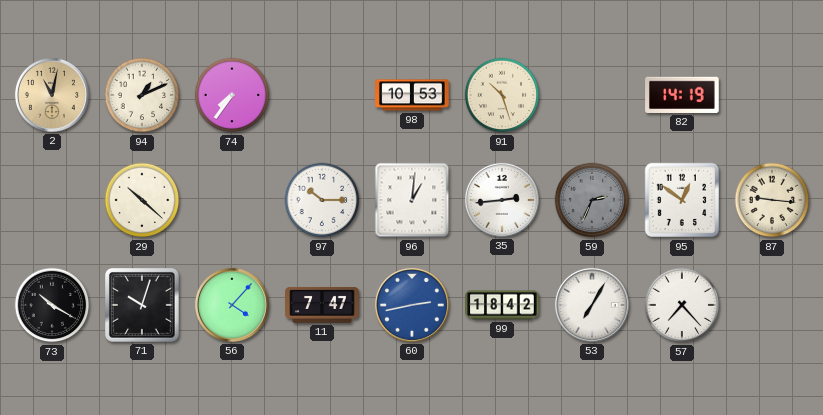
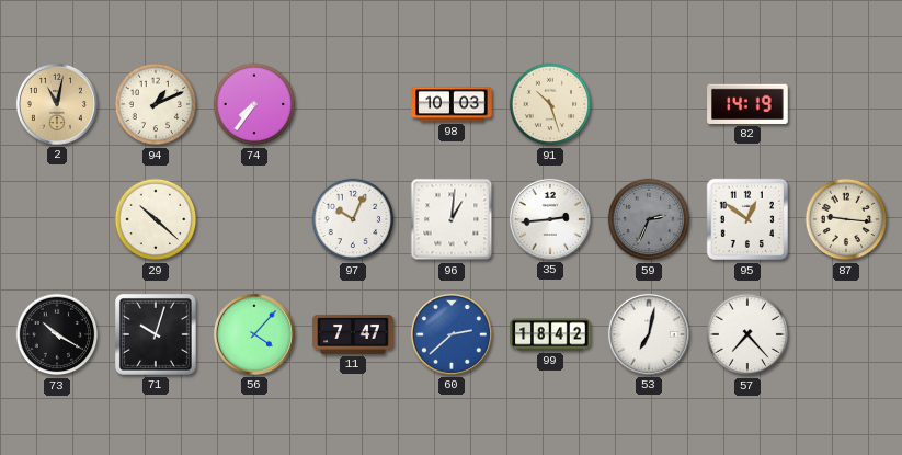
98: 10:53 -> 10:03
97: 10:15 -> 10:04
60: 2:43 -> 2:38
53: 7:05 -> 7:02
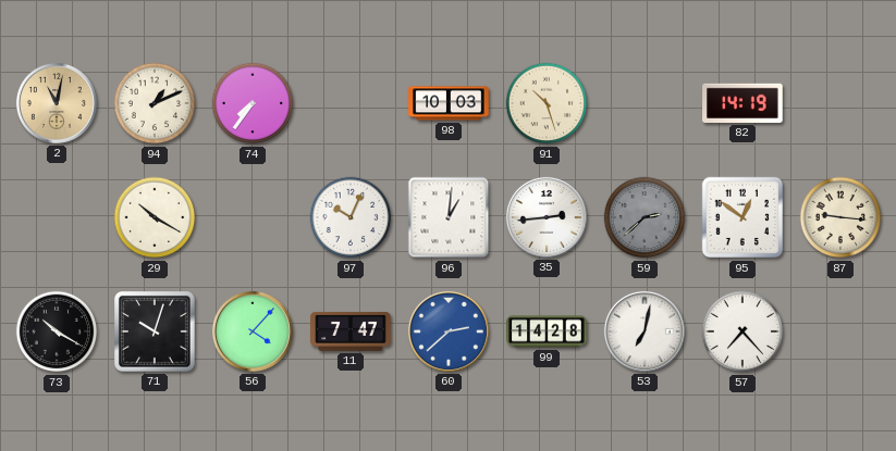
29: 10:22 -> 10:20
59: 2:34 -> 2:38
99: 18:42 -> 14:28
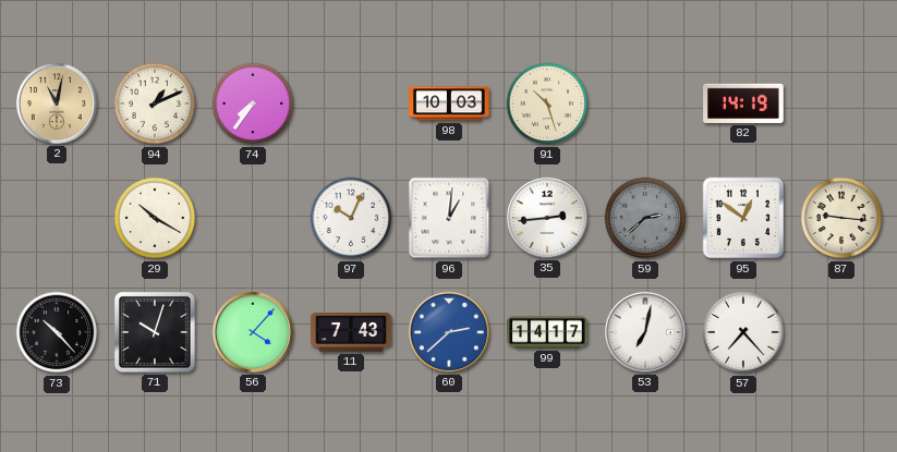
73: 10:20 -> 10:23
11: 7:47 -> 7:43
99: 14:28 -> 14:17
